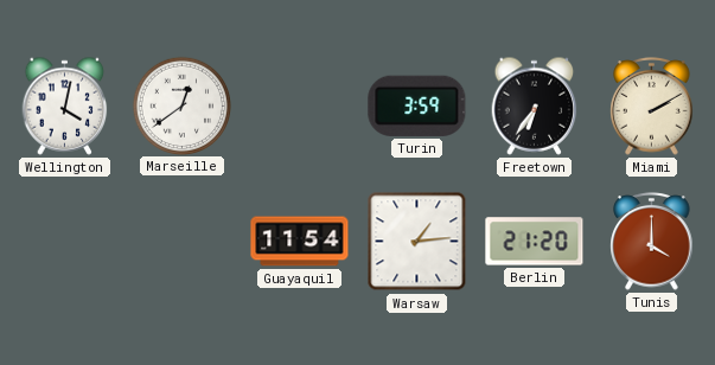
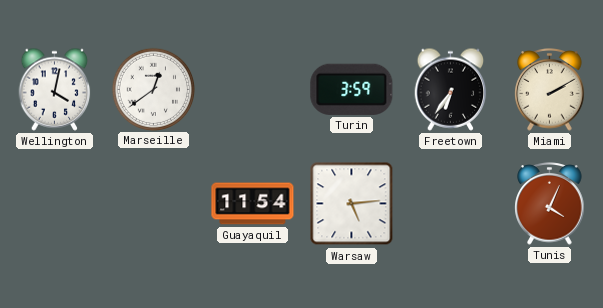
Warsaw: 1:14 -> 5:14
Berlin: 21:20 -> none
Tunis: 4:00 -> 4:04
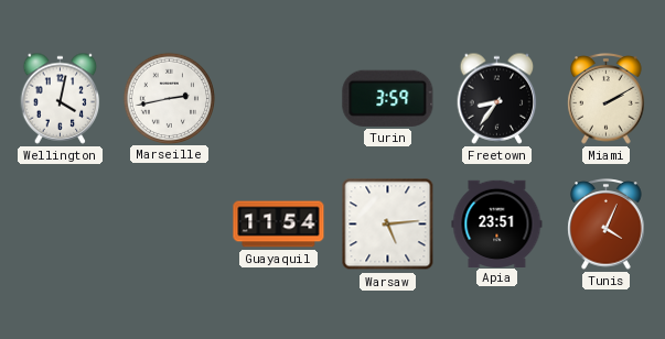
Marseille: 12:39 -> 2:43
Freetown: 6:36 -> 8:36
Apia: none -> 23:51
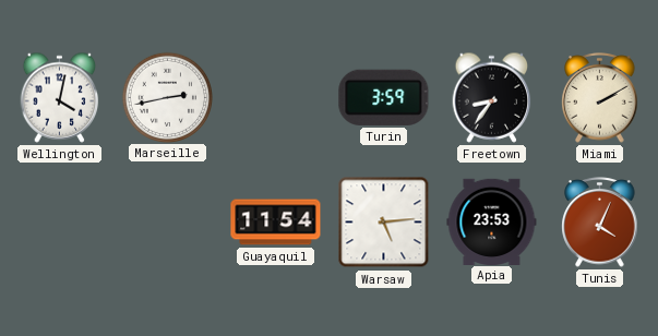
Apia: 23:51 -> 23:53
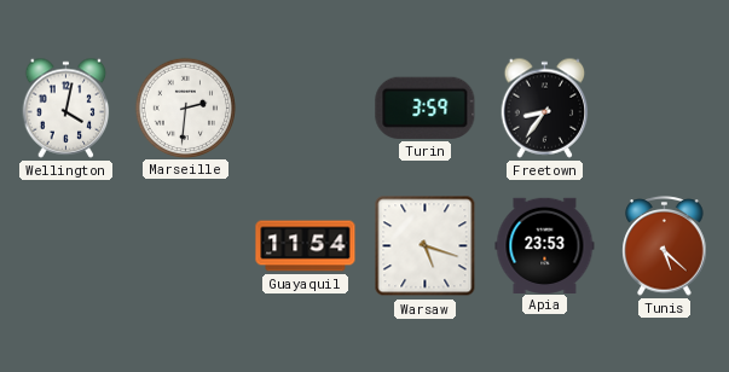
Marseille: 2:43 -> 2:31
Miami: 2:10 -> none
Warsaw: 5:14 -> 5:18
Tunis: 4:04 -> 5:22
